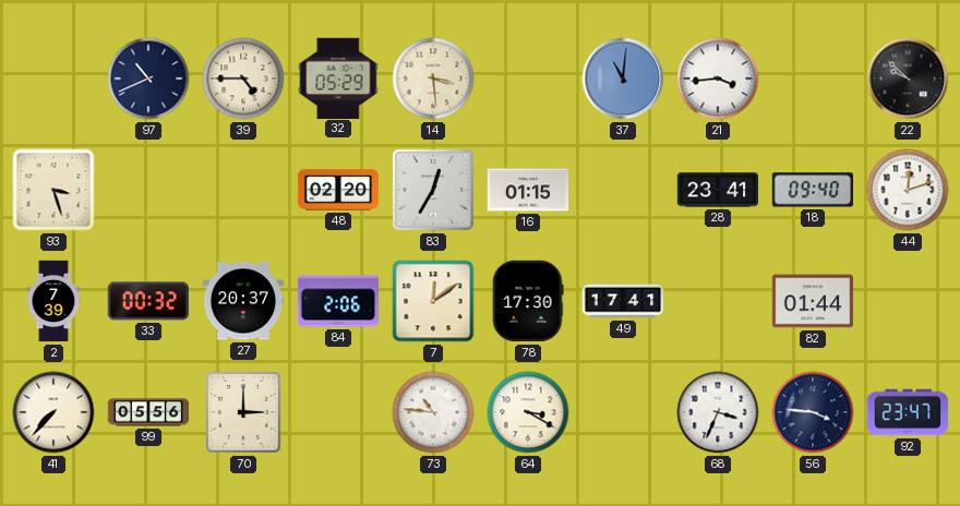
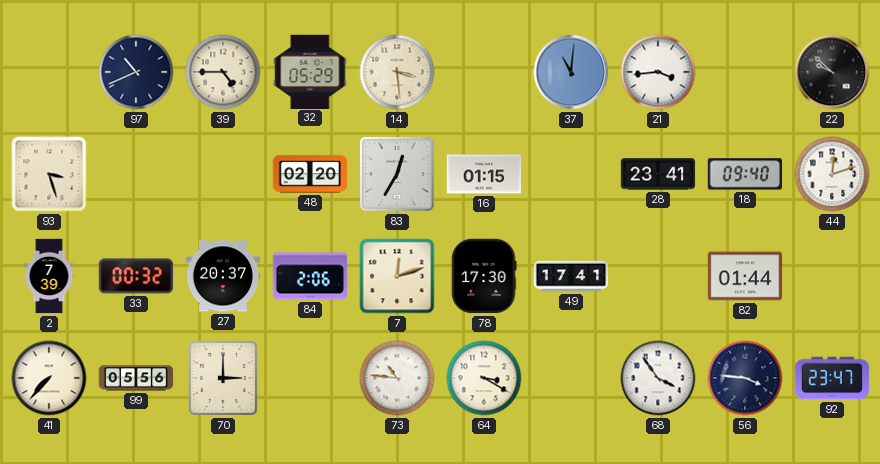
7: 12:09 -> 12:12
68: 3:34 -> 3:54
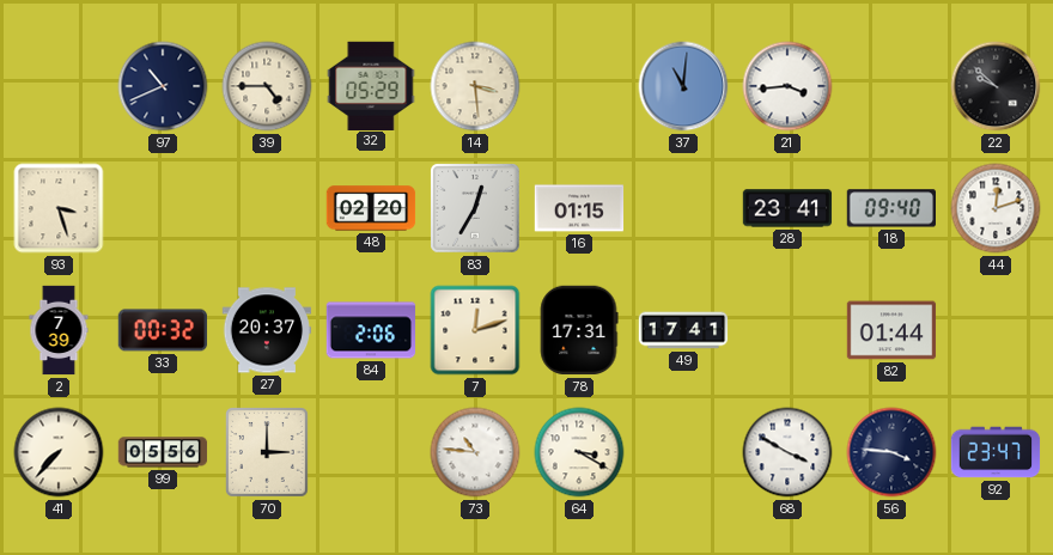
78: 17:30 -> 17:31
68: 3:54 -> 3:50
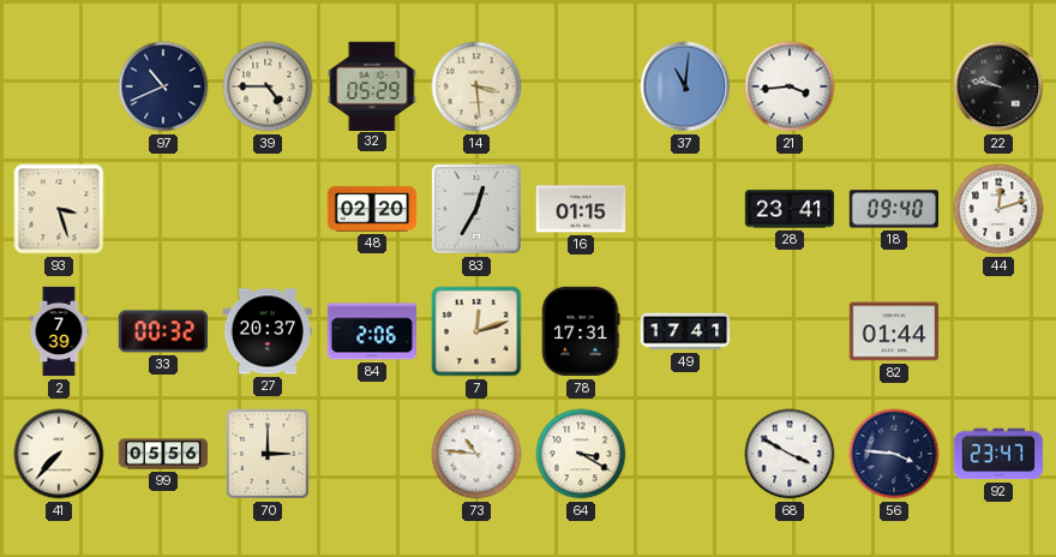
22: 9:52 -> 9:47
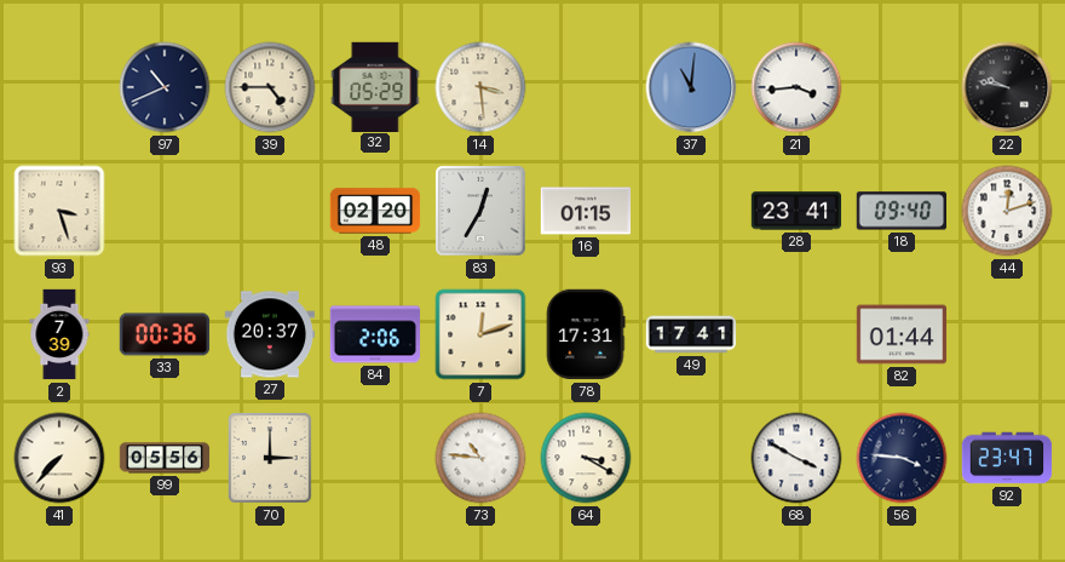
33: 00:32 -> 00:36
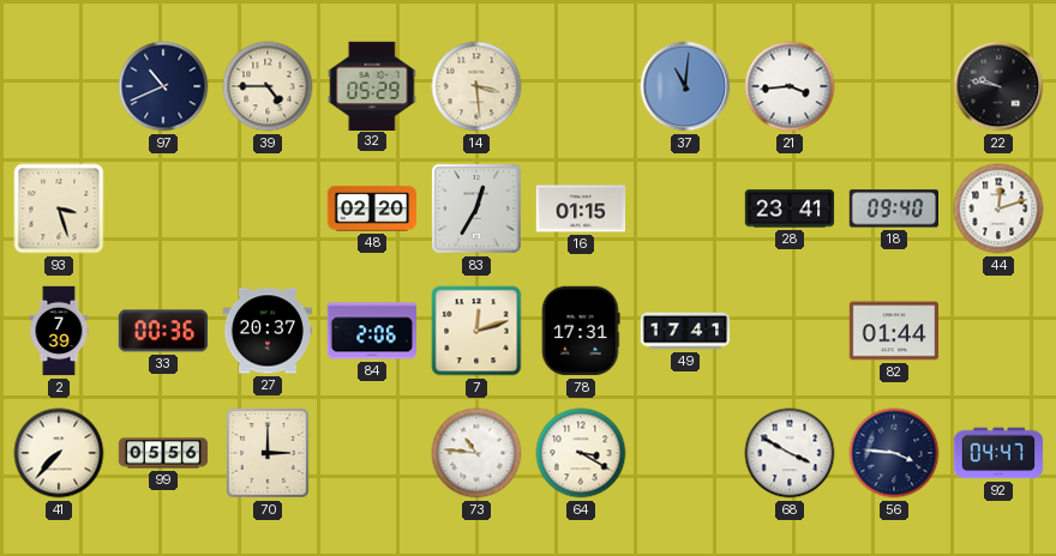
92: 23:47 -> 04:47
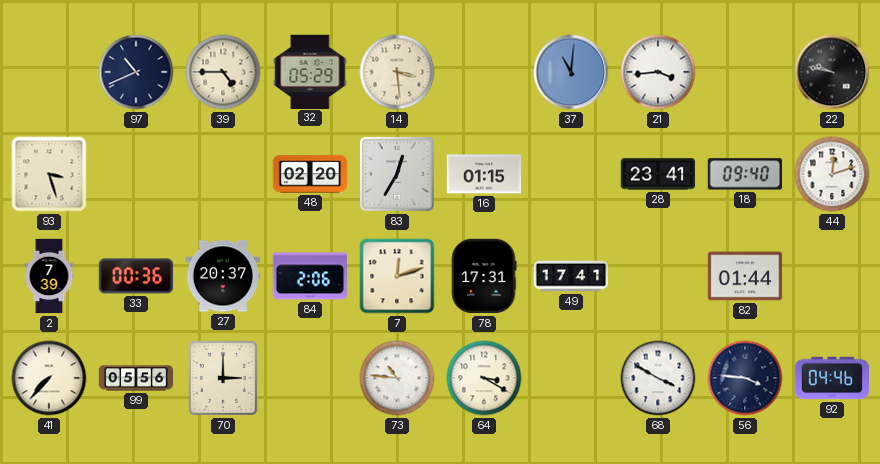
92: 04:47 -> 04:46
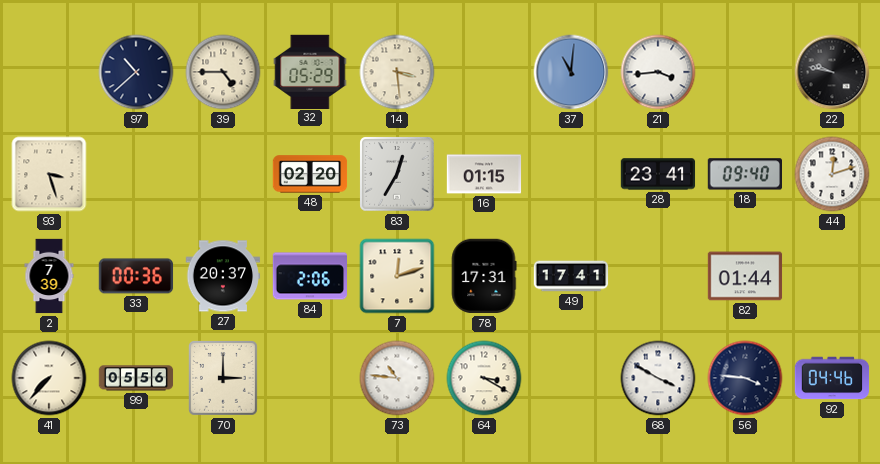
97: 10:41 -> 10:38
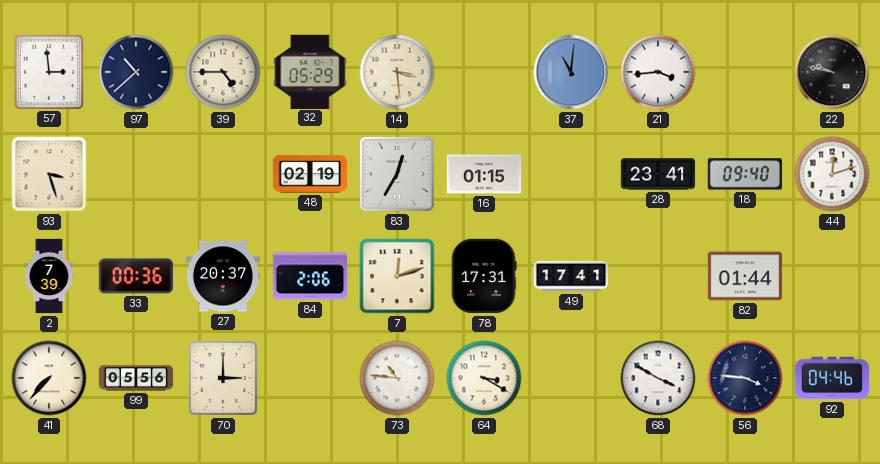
57: none -> 2:59
48: 02:20 -> 02:19
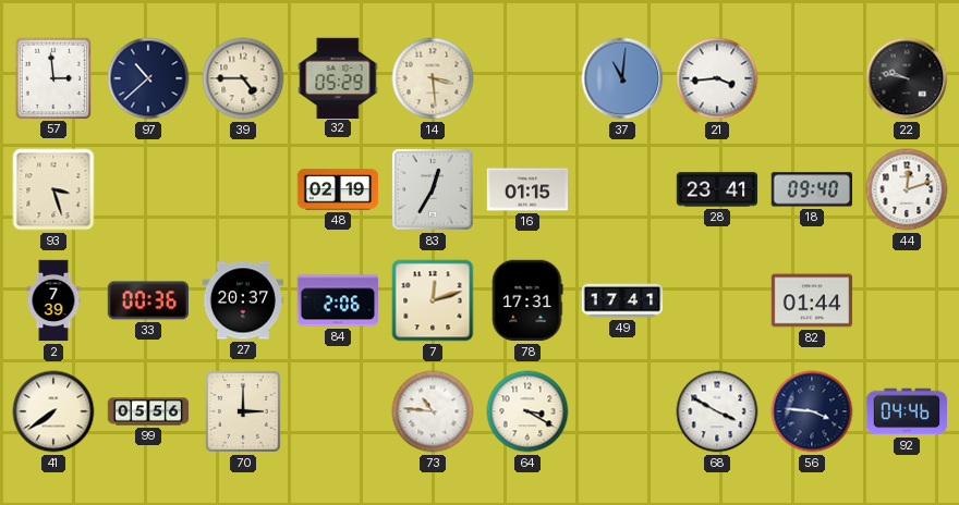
41: 7:37 -> 7:39
